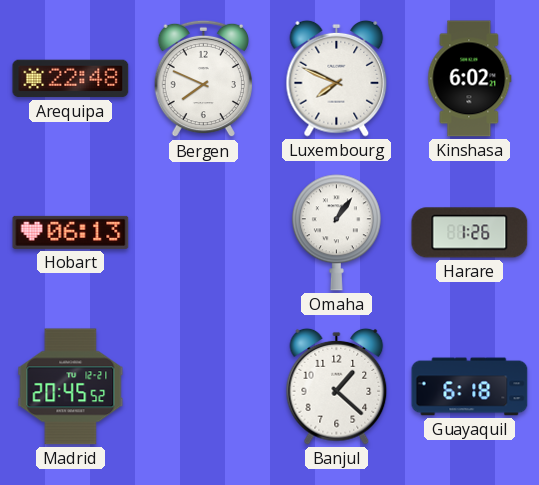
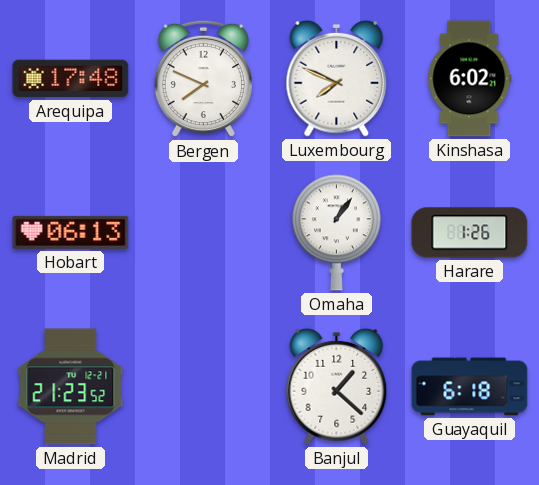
Arequipa: 22:48 -> 17:48
Madrid: 20:45 -> 21:23
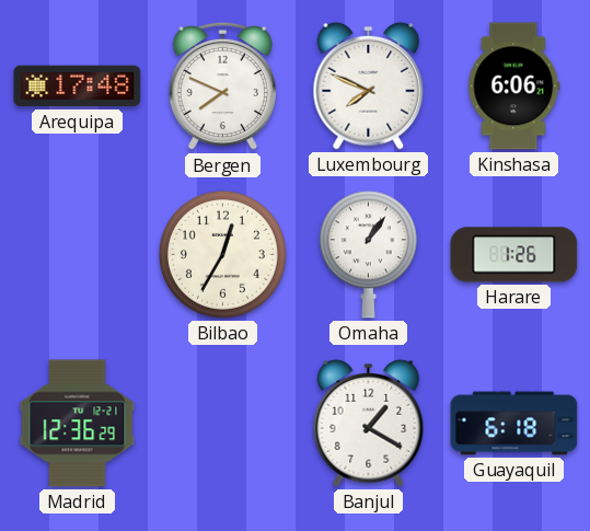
Kinshasa: 6:02 -> 6:06
Hobart: 06:13 -> none
Bilbao: none -> 12:35
Madrid: 21:23 -> 12:36
Banjul: 1:22 -> 1:20
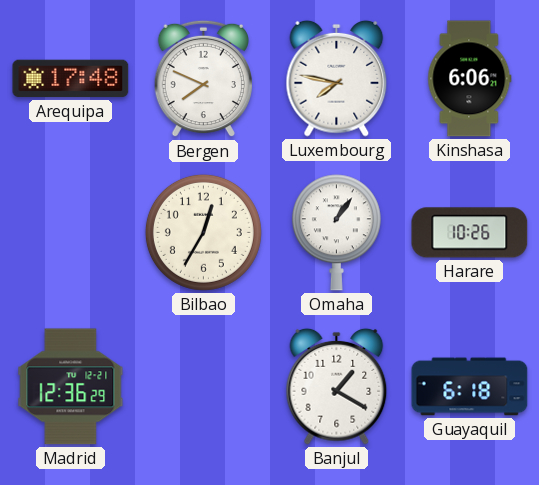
Luxembourg: 7:49 -> 7:47
Harare: 1:26 -> 10:26
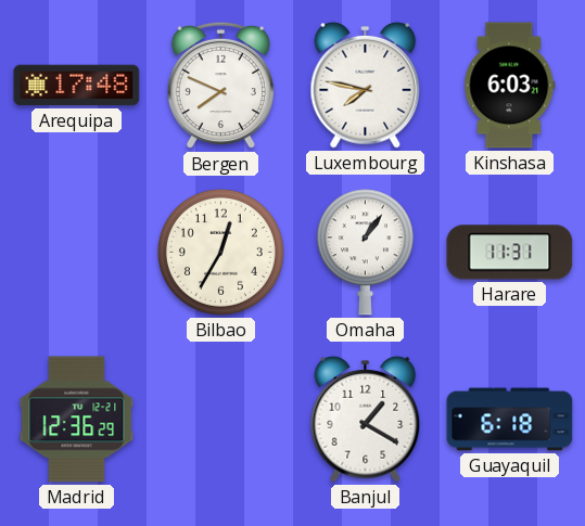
Kinshasa: 6:06 -> 6:03
Harare: 10:26 -> 11:31
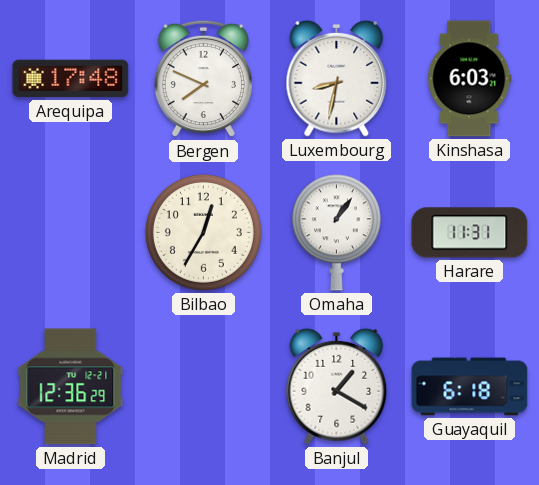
Luxembourg: 7:47 -> 8:32
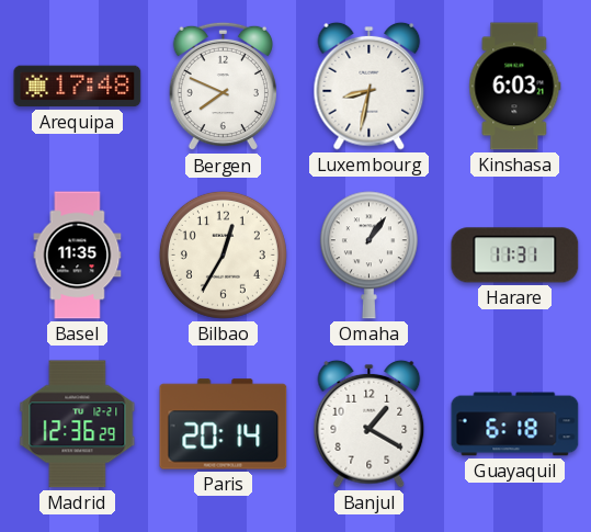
Basel: none -> 11:35
Paris: none -> 20:14
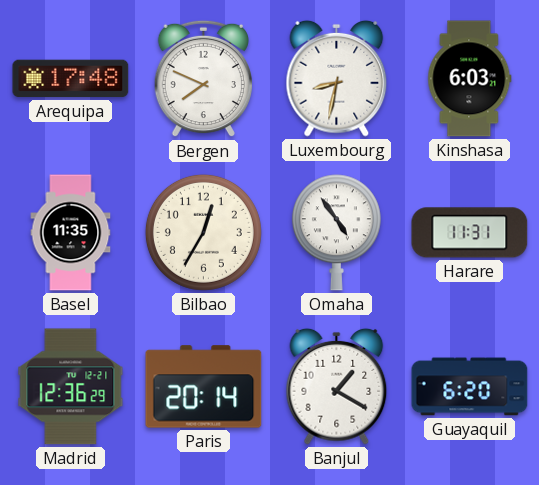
Omaha: 1:06 -> 4:54
Guayaquil: 6:18 -> 6:20
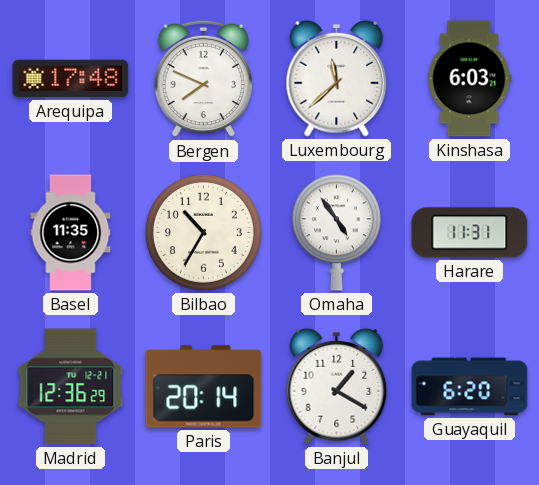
Luxembourg: 8:32 -> 11:38
Bilbao: 12:35 -> 10:35
